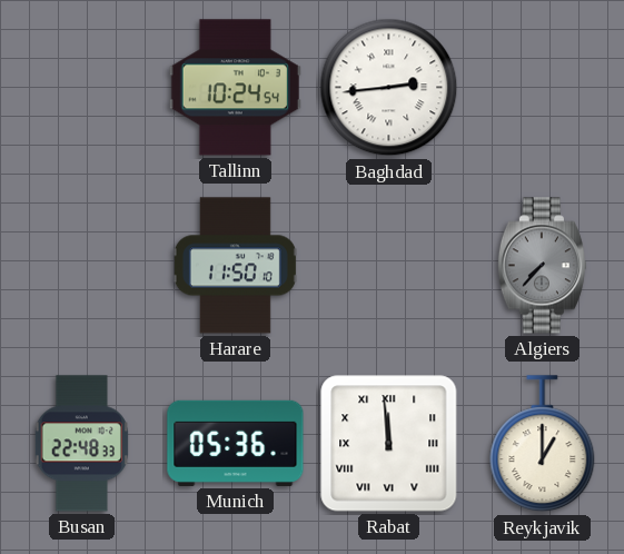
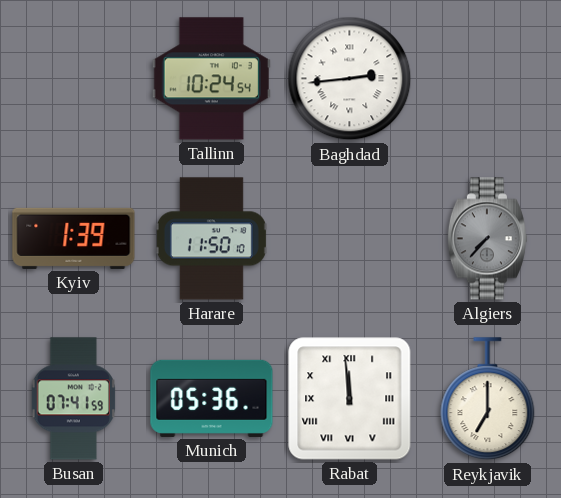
Kyiv: none -> 1:39
Busan: 22:48 -> 07:41
Reykjavik: 1:00 -> 7:00
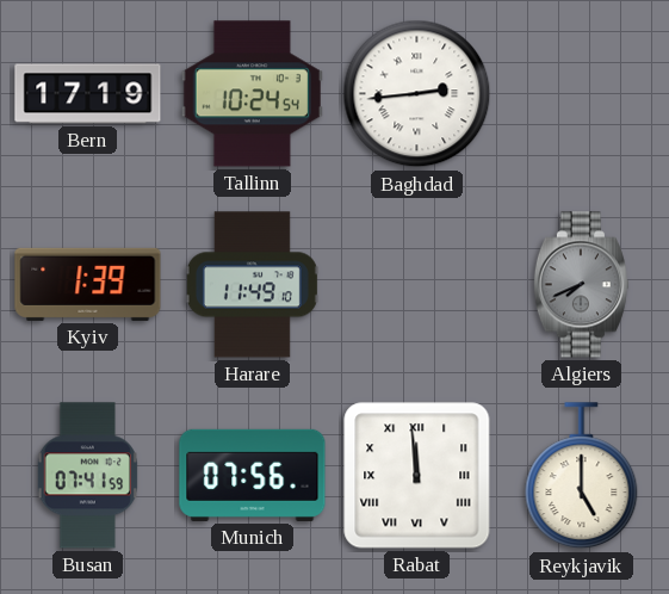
Bern: none -> 17:19
Harare: 11:50 -> 11:49
Algiers: 7:37 -> 7:41
Munich: 05:36 -> 07:56
Reykjavik: 7:00 -> 5:00
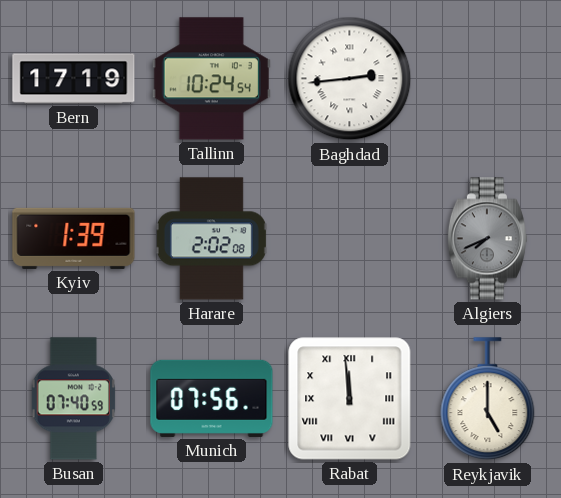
Harare: 11:49 -> 2:02
Busan: 07:41 -> 07:40
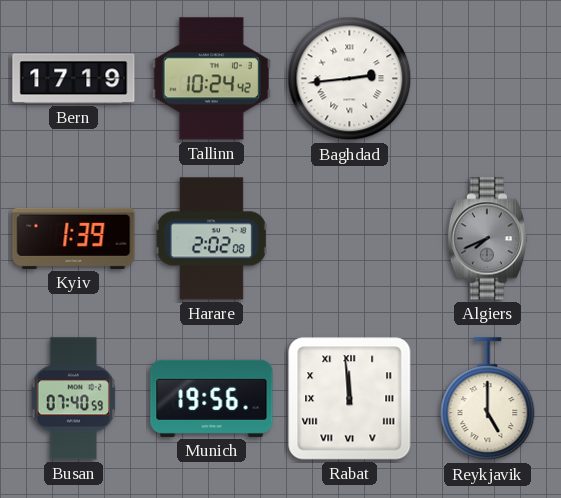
Tallinn: 10:24:54 -> 10:24:42
Munich: 07:56 -> 19:56
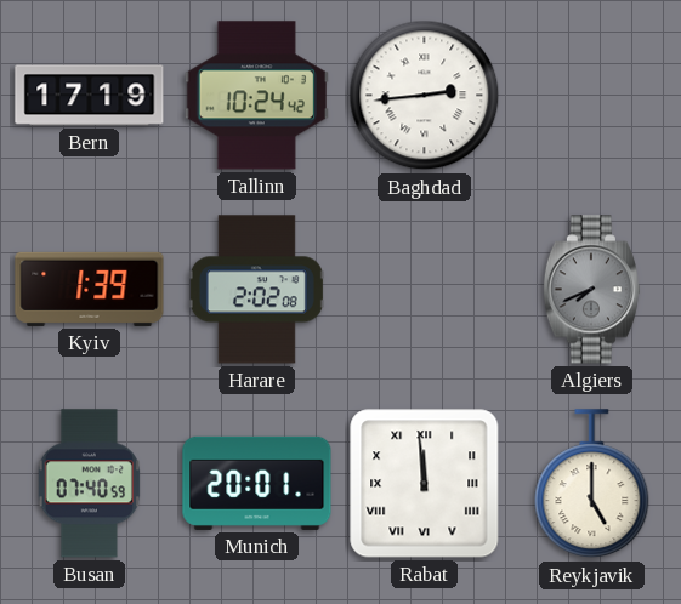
Munich: 19:56 -> 20:01
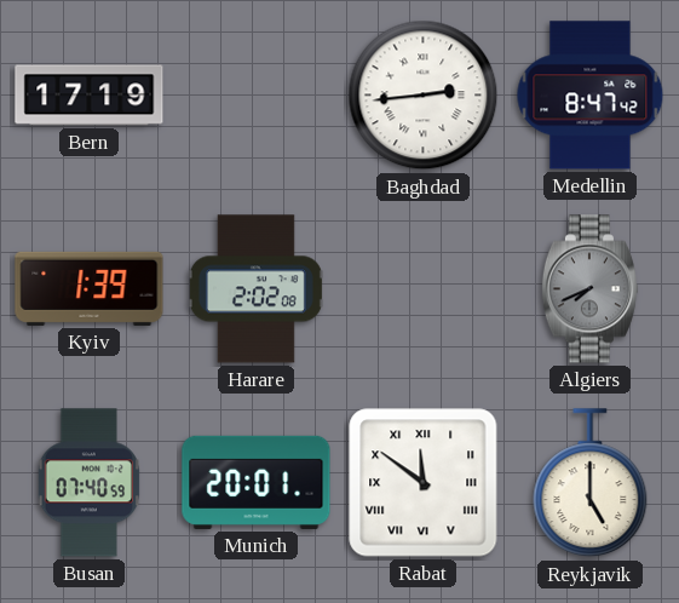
Tallinn: 10:24 -> none
Medellin: none -> 8:47
Rabat: 11:59 -> 11:51
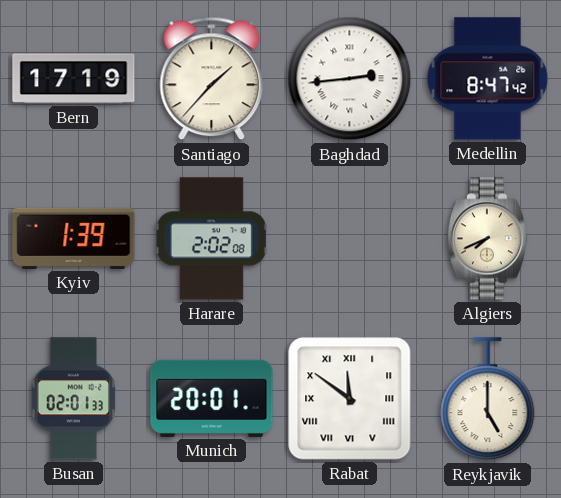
Santiago: none -> 1:37
Algiers dial: grey -> cream
Busan: 07:40 -> 02:01
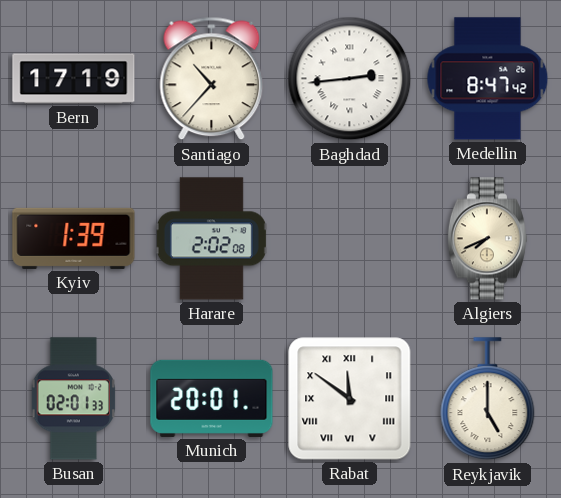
Santiago: 1:37 -> 10:37
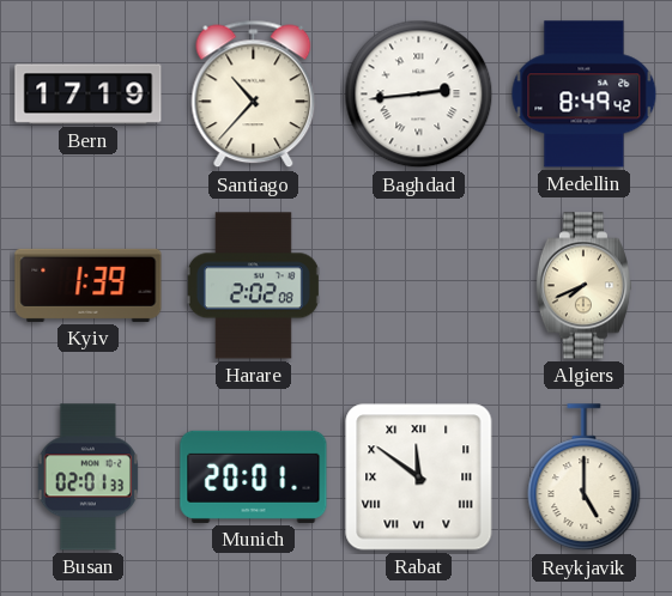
Medellin: 8:47 -> 8:49
